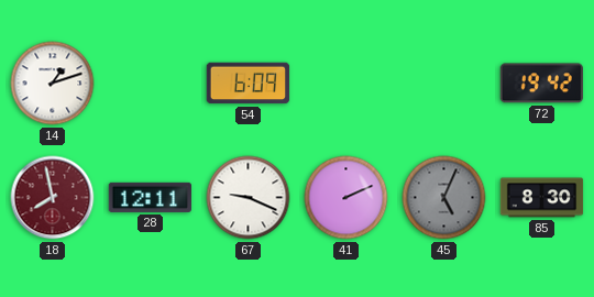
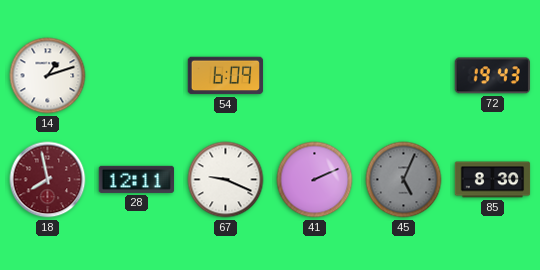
72: 19:42 -> 19:43
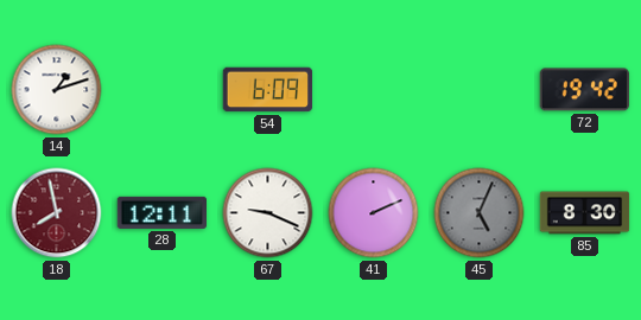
72: 19:43 -> 19:42
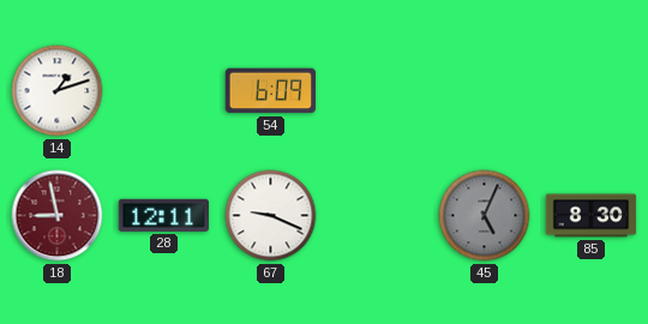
72: 19:42 -> none
18: 7:58 -> 8:58
41: 2:11 -> none
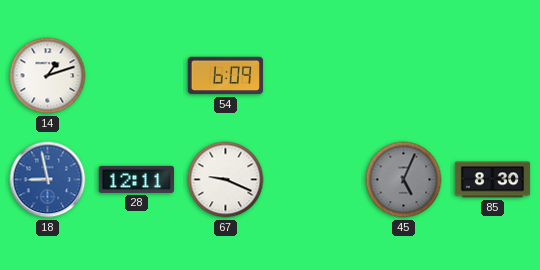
18 dial: burgundy -> blue
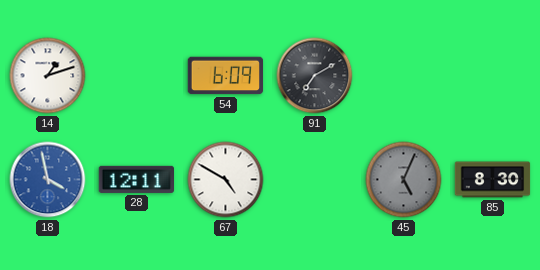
91: none -> 7:10
18: 8:58 -> 3:58
67: 9:19 -> 4:50
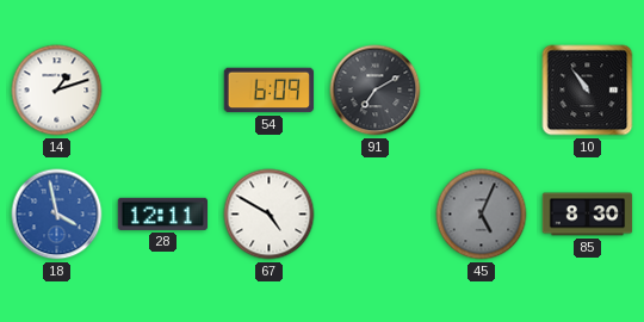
10: none -> 10:54
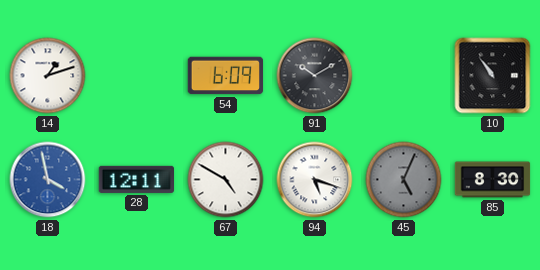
91: 7:10 -> 10:10
94: none -> 5:18
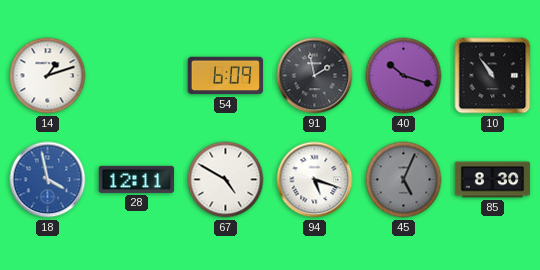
91: 10:10 -> 1:58
40: none -> 10:18
